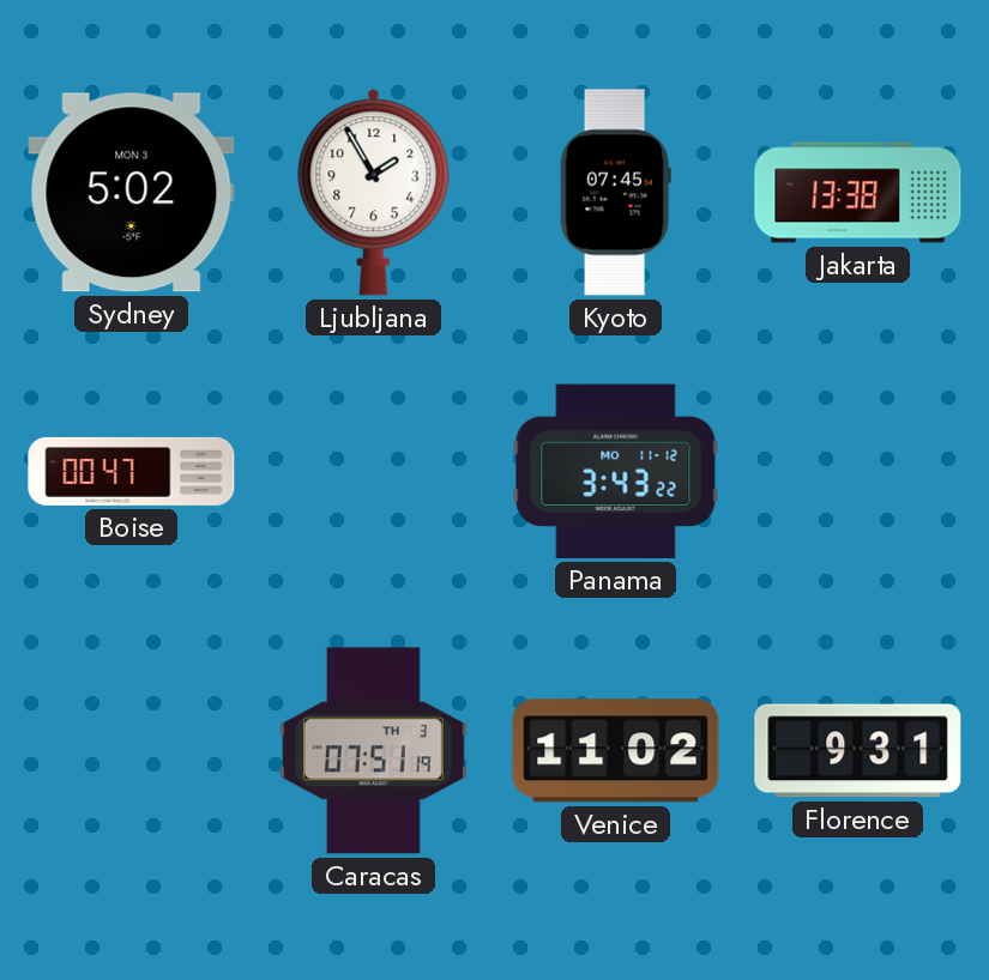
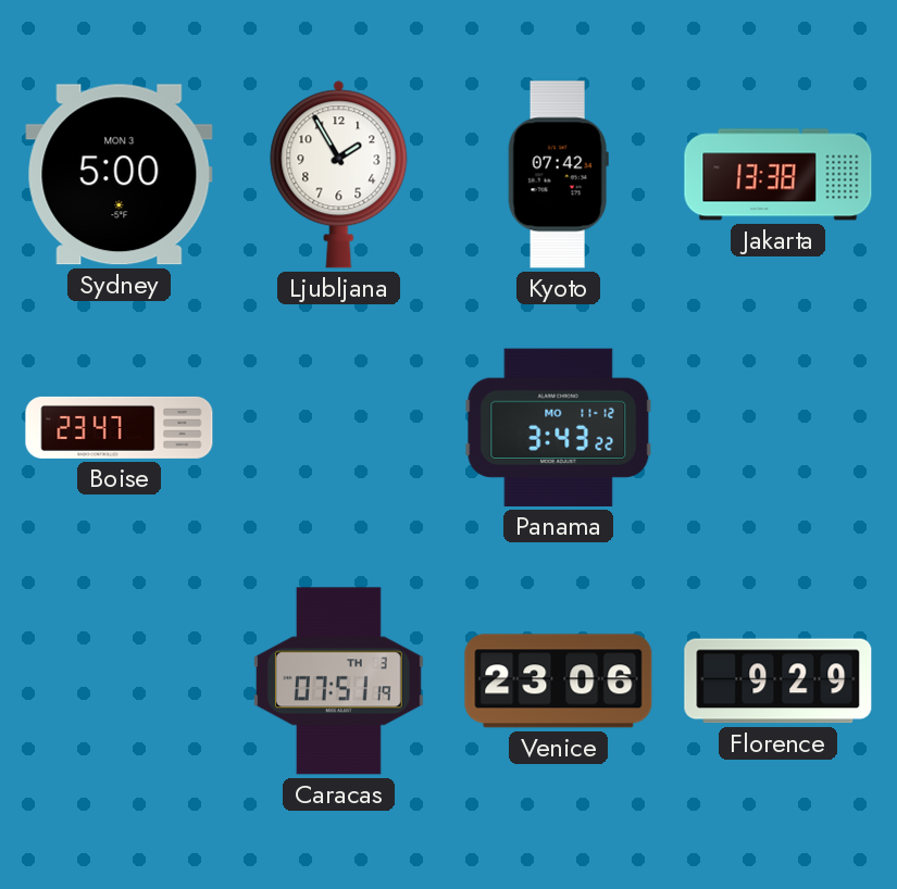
Sydney: 5:02 -> 5:00
Kyoto: 07:45 -> 07:42
Boise: 00:47 -> 23:47
Venice: 11:02 -> 23:06
Florence: 9:31 -> 9:29
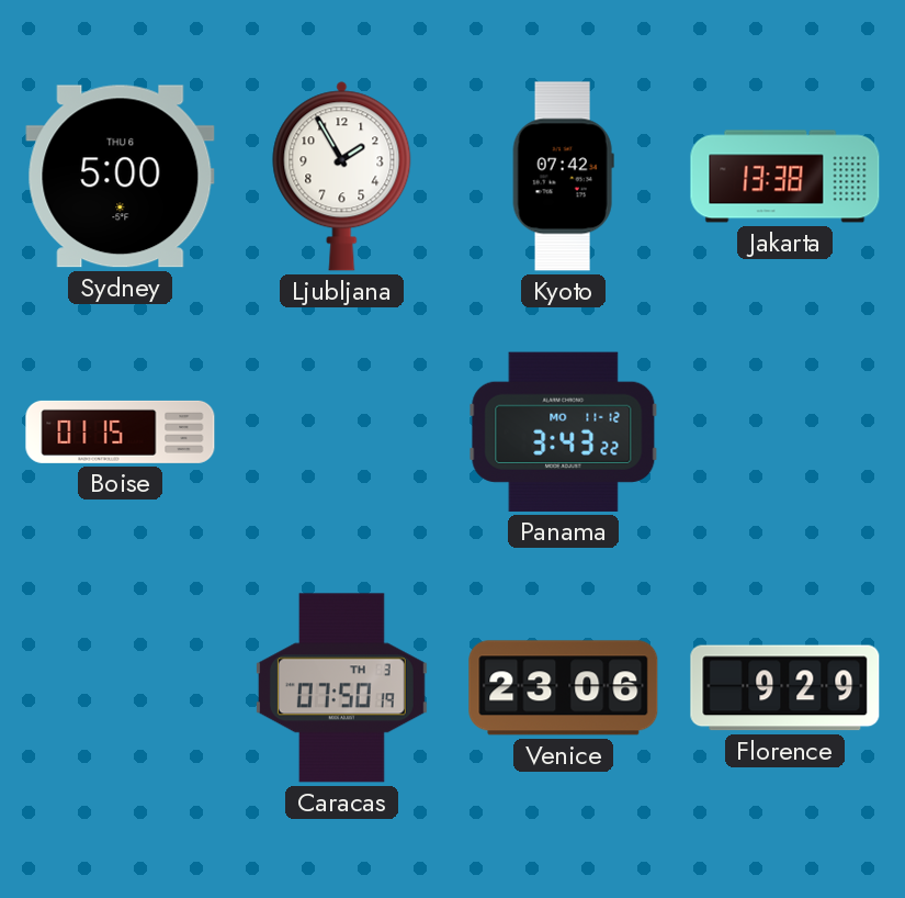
Sydney date: MON 3 -> THU 6
Boise: 23:47 -> 01:15
Caracas: 07:51 -> 07:50
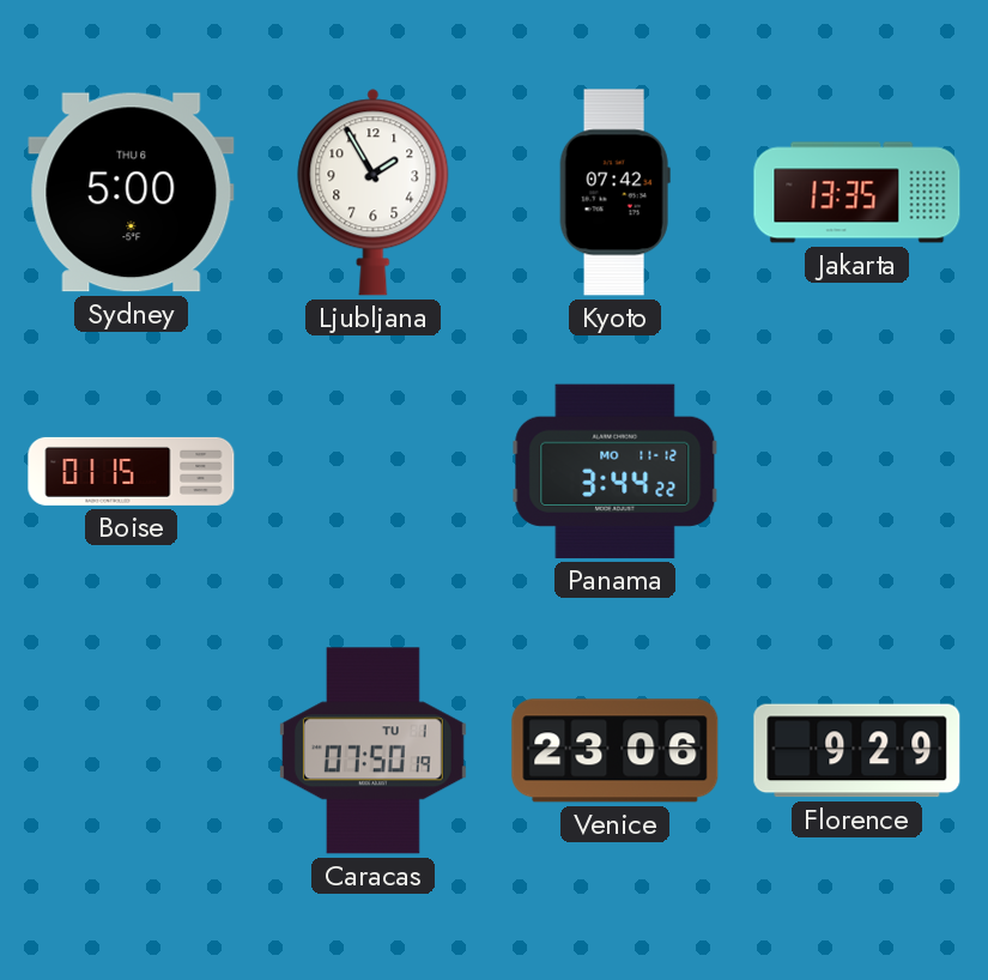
Jakarta: 13:38 -> 13:35
Panama: 3:43 -> 3:44
Caracas date: TH 3 -> TU 1
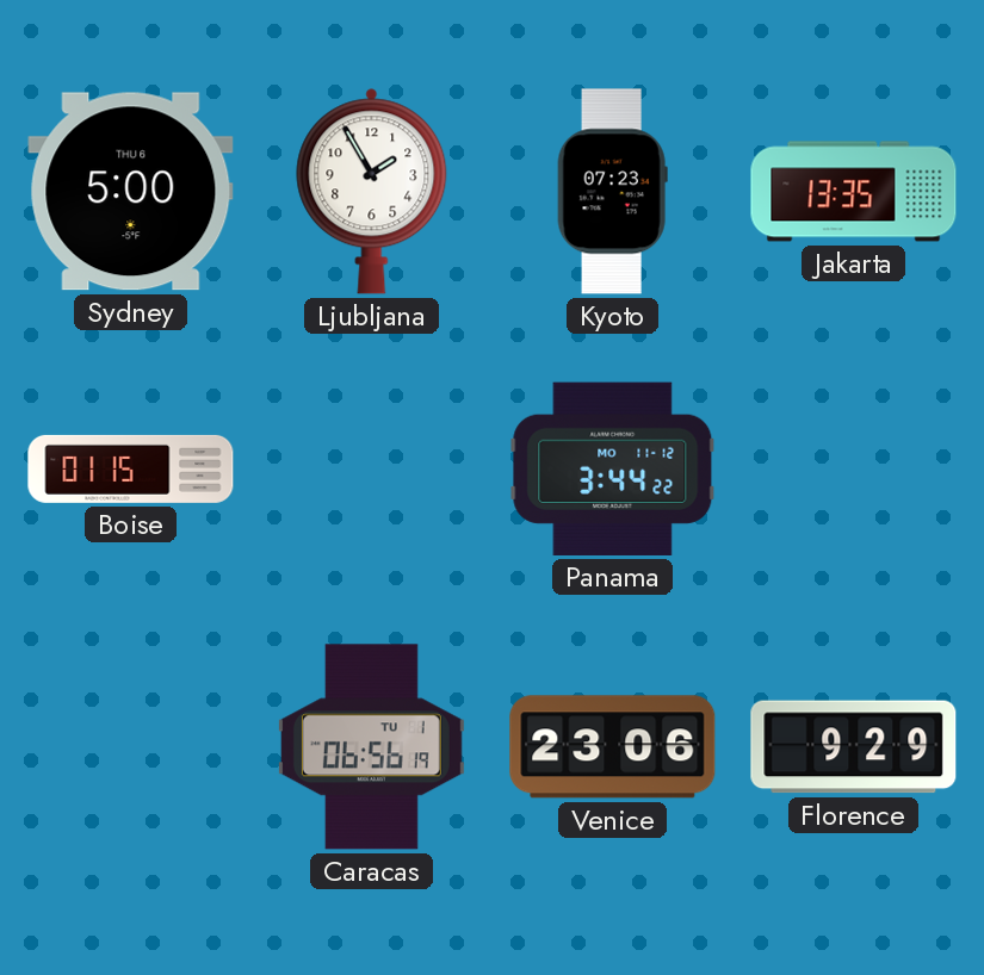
Kyoto: 07:42 -> 07:23
Caracas: 07:50 -> 06:56
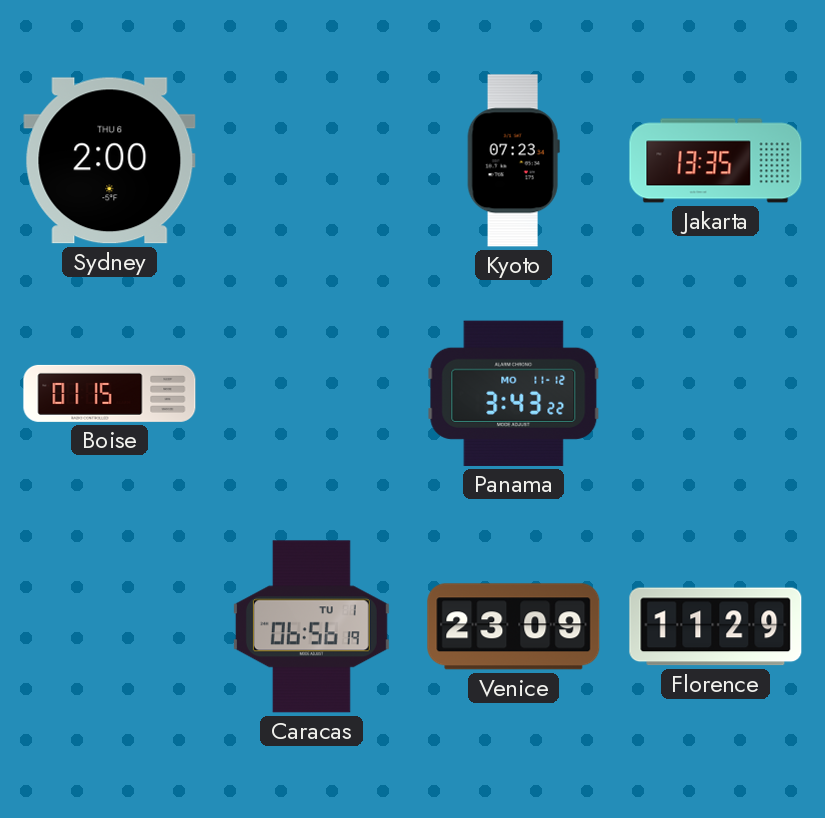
Sydney: 5:00 -> 2:00
Ljubljana: 1:55 -> none
Panama: 3:44 -> 3:43
Venice: 23:06 -> 23:09
Florence: 9:29 -> 11:29
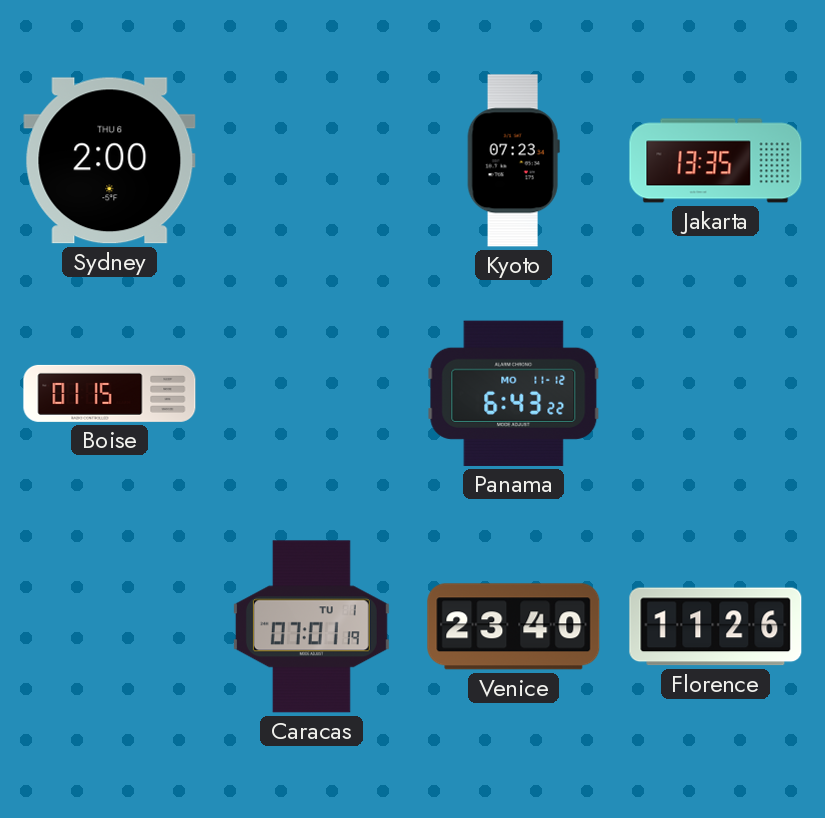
Panama: 3:43 -> 6:43
Caracas: 06:56 -> 07:01
Venice: 23:09 -> 23:40
Florence: 11:29 -> 11:26
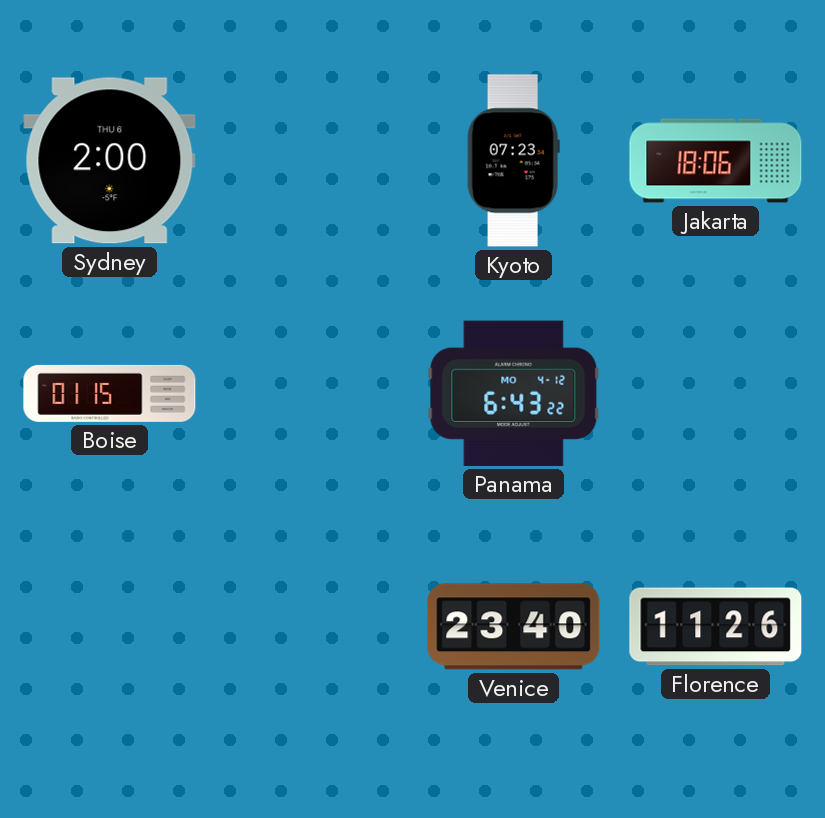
Jakarta: 13:35 -> 18:06
Panama date: MO 11-12 -> MO 4-12
Caracas: 07:01 -> none
